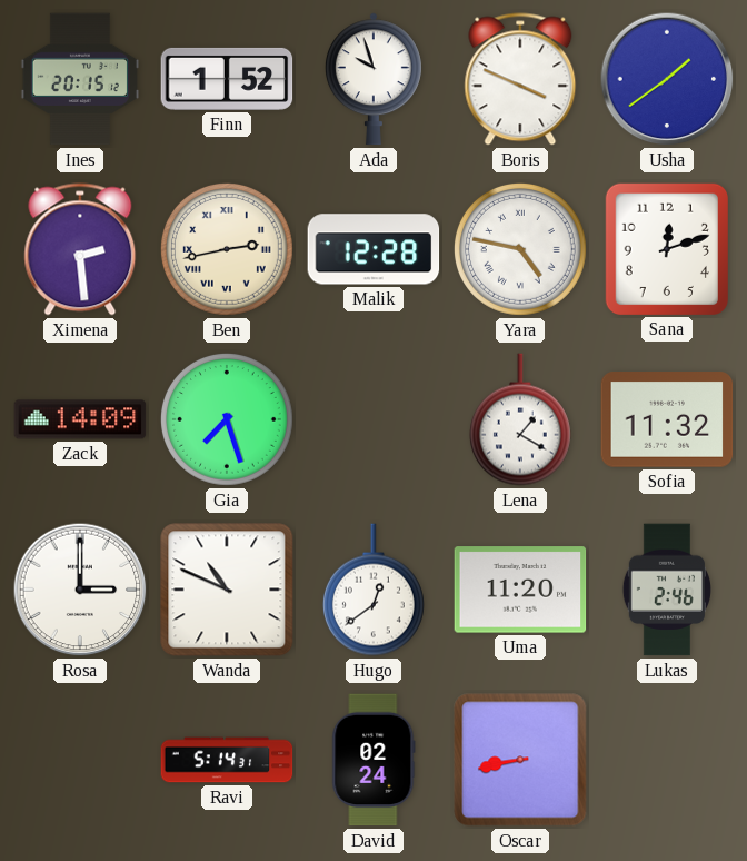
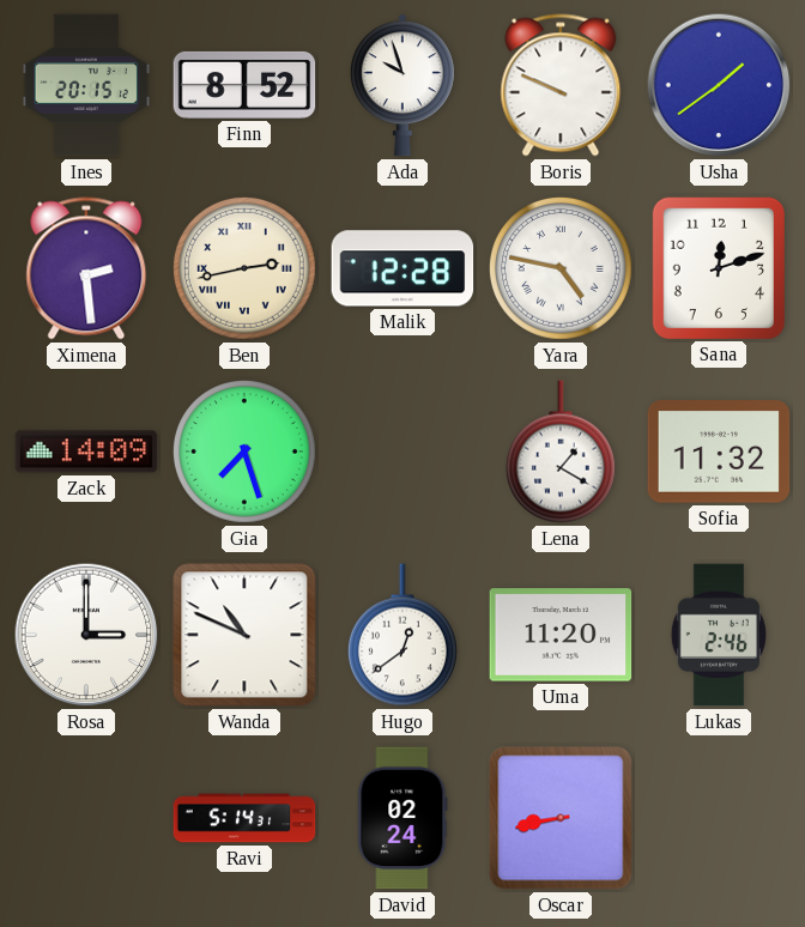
Finn: 1:52 -> 8:52
Boris: 3:49 -> 9:49
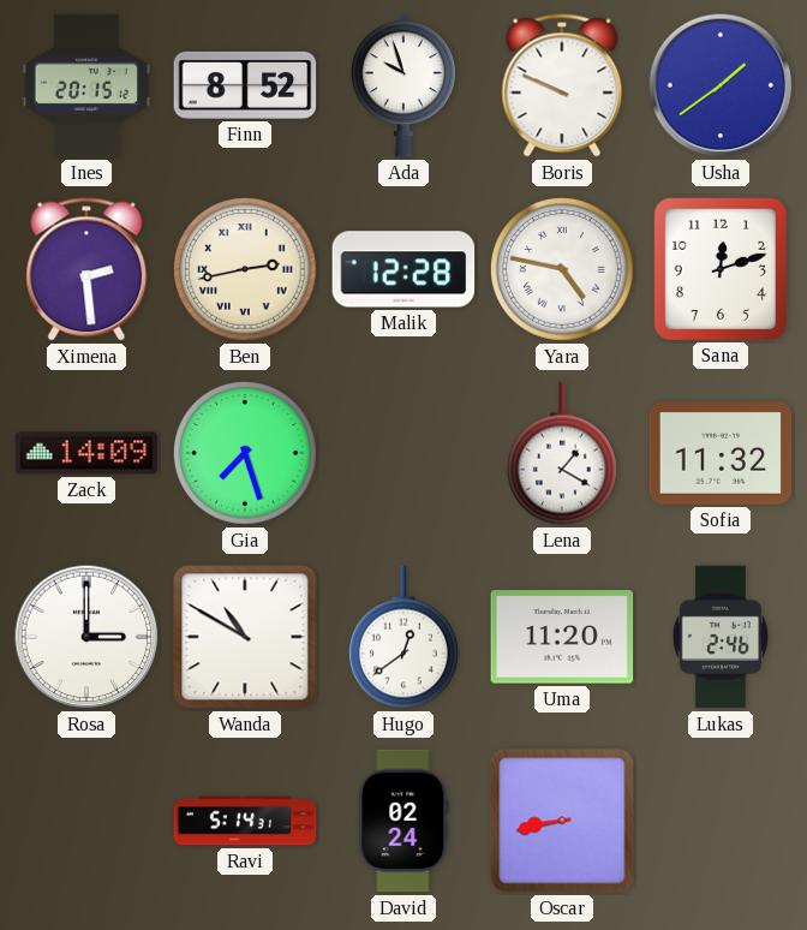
Wanda: 10:49 -> 10:50
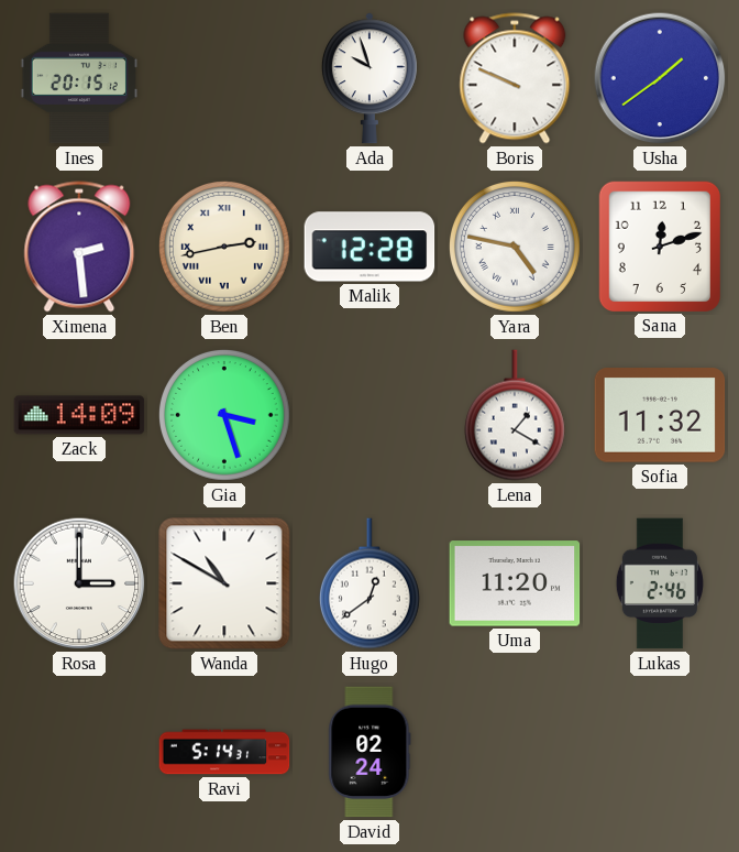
Finn: 8:52 -> none
Gia: 7:27 -> 3:27
Oscar: 8:43 -> none
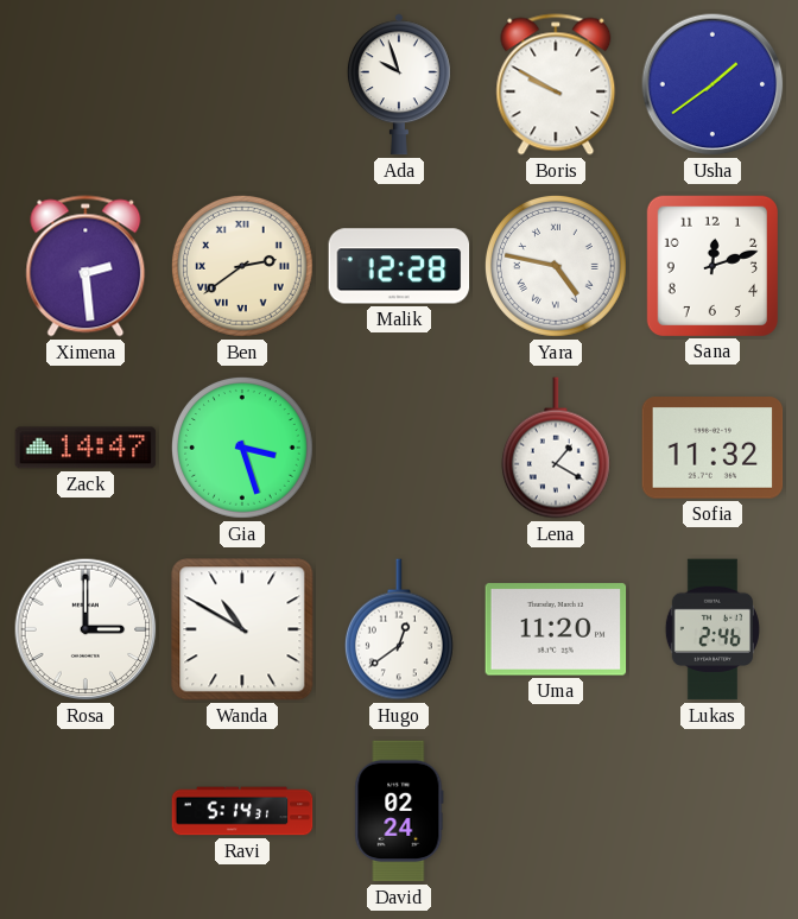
Ines: 20:15 -> none
Boris: 9:49 -> 9:50
Ben: 2:43 -> 2:39
Zack: 14:09 -> 14:47
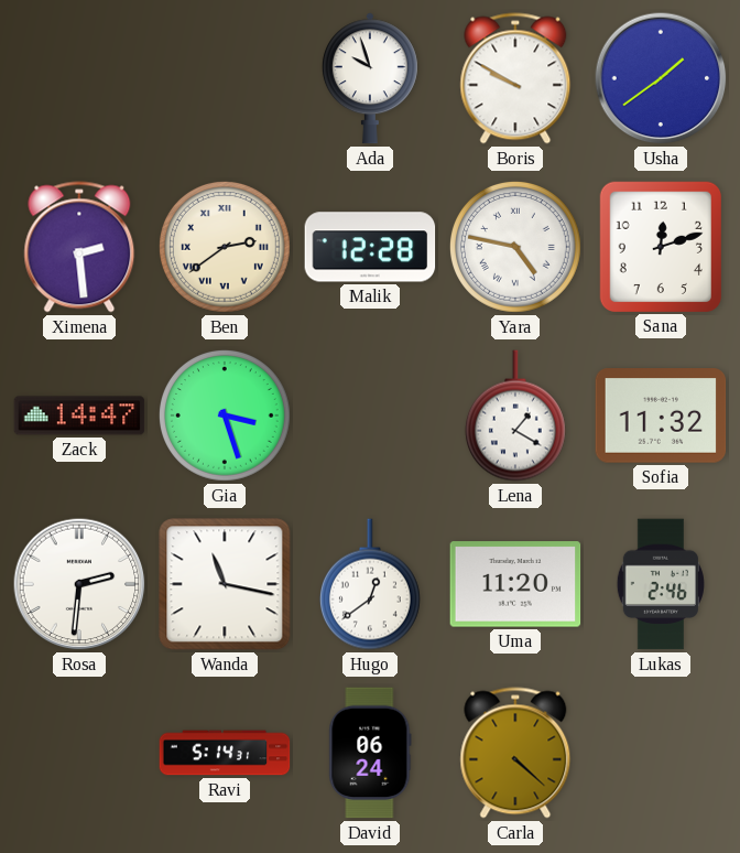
Rosa: 3:00 -> 2:31
Wanda: 10:50 -> 11:17
David: 02:24 -> 06:24
Carla: none -> 4:22
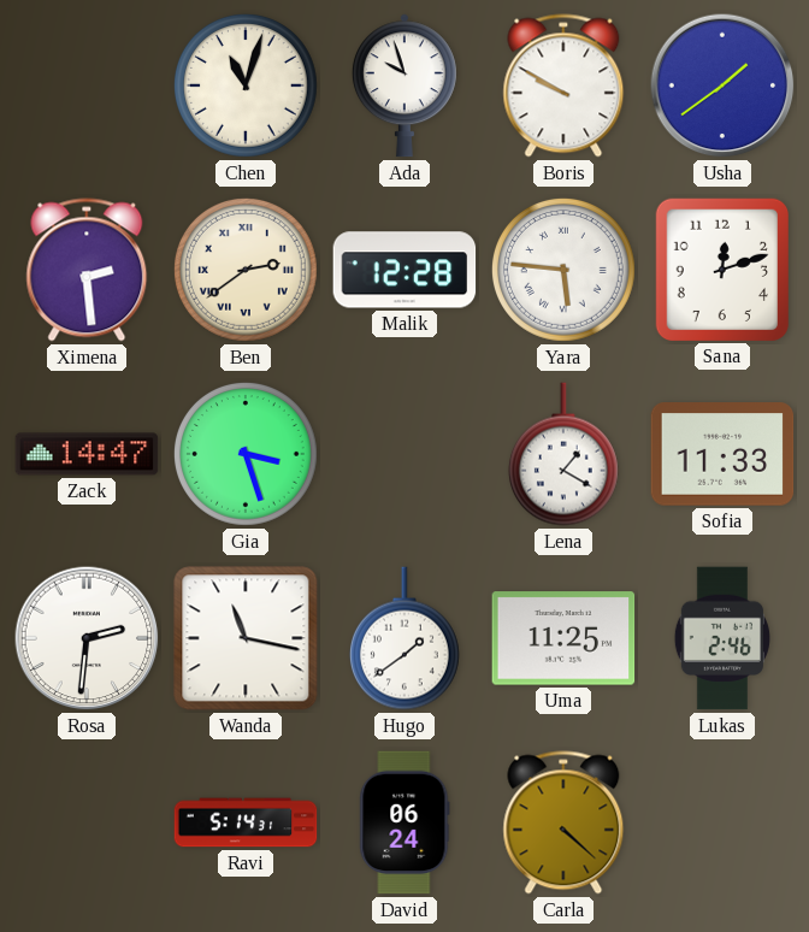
Chen: none -> 11:03
Yara: 4:47 -> 5:46
Sofia: 11:32 -> 11:33
Hugo: 12:39 -> 1:39
Uma: 11:20 -> 11:25
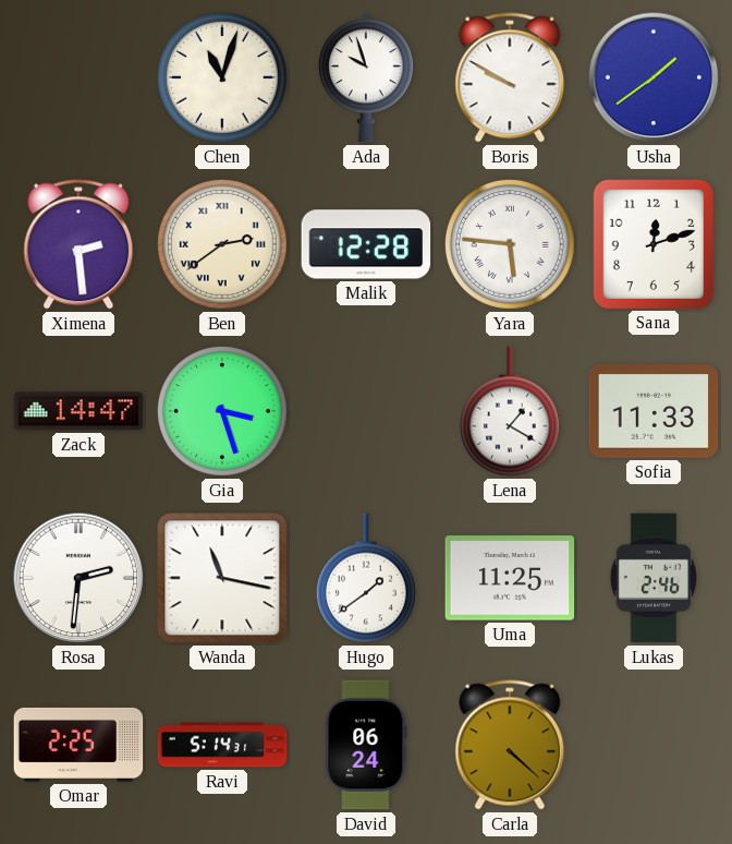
Omar: none -> 2:25
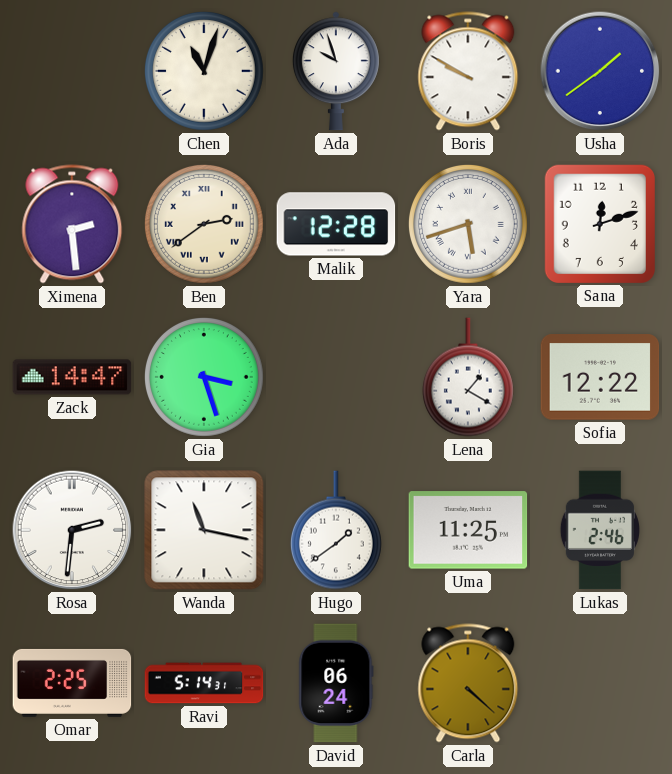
Yara: 5:46 -> 5:42
Sofia: 11:33 -> 12:22
